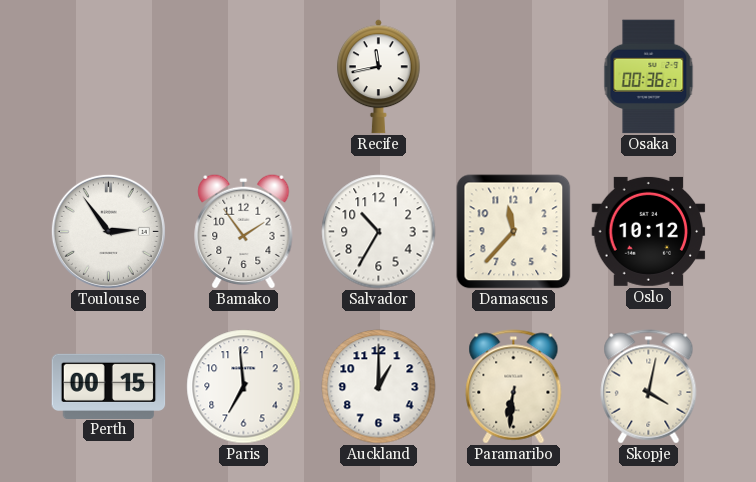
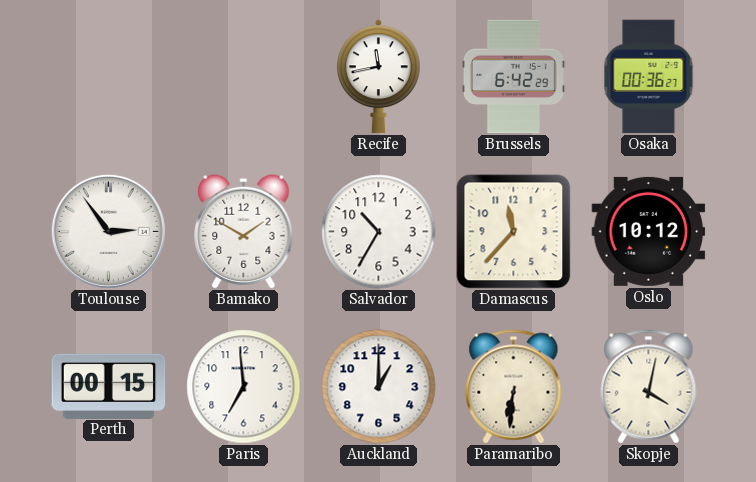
Brussels: none -> 6:42
Bamako: 1:54 -> 1:50
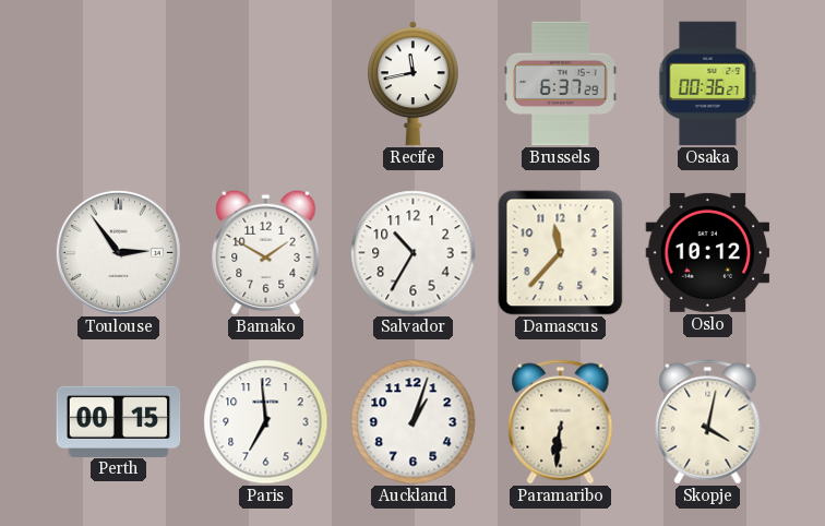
Brussels: 6:42 -> 6:37
Auckland: 1:00 -> 1:03
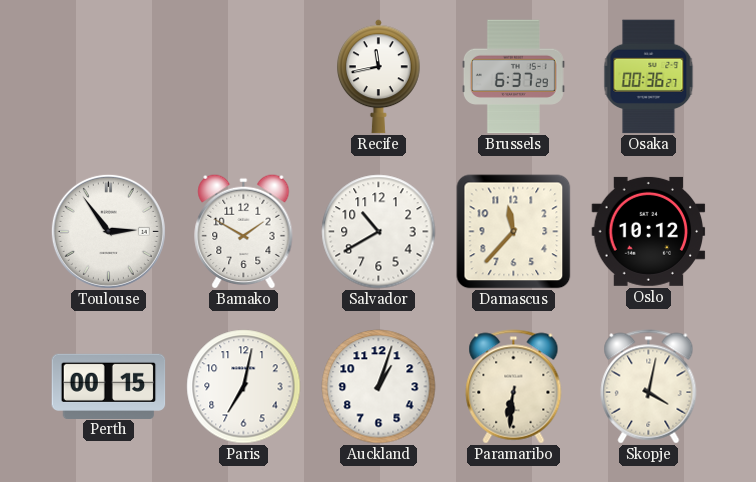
Salvador: 10:35 -> 10:40
Paris: 6:59 -> 7:02
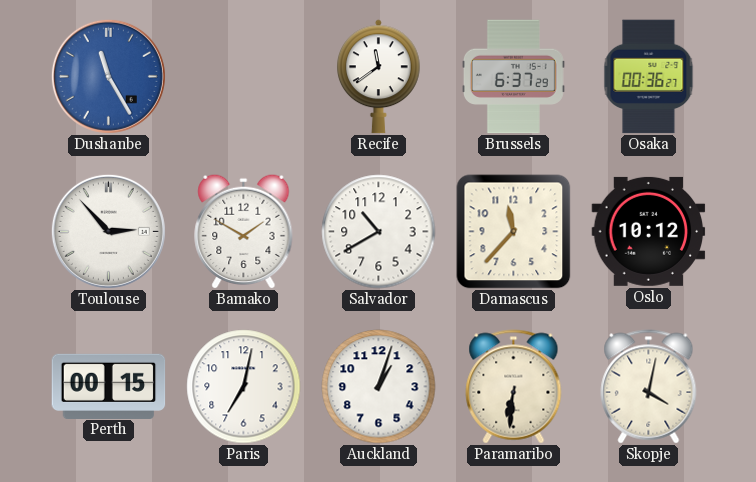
Dushanbe: none -> 11:25
Recife: 11:43 -> 11:39
Toulouse: 2:54 -> 2:53
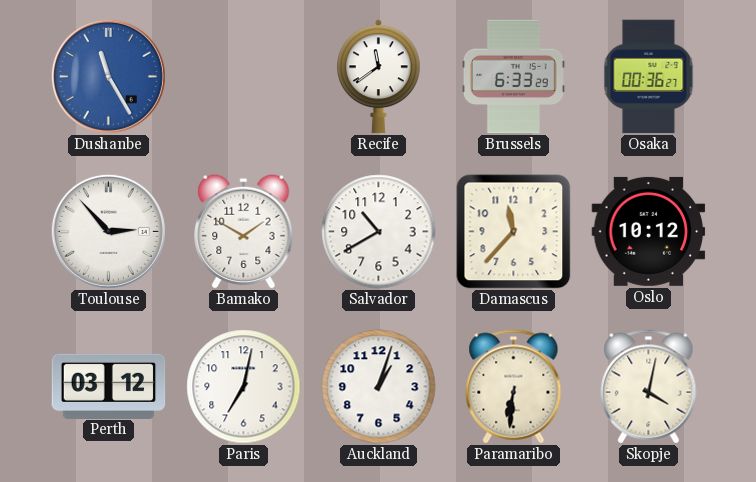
Brussels: 6:37 -> 6:33
Perth: 00:15 -> 03:12
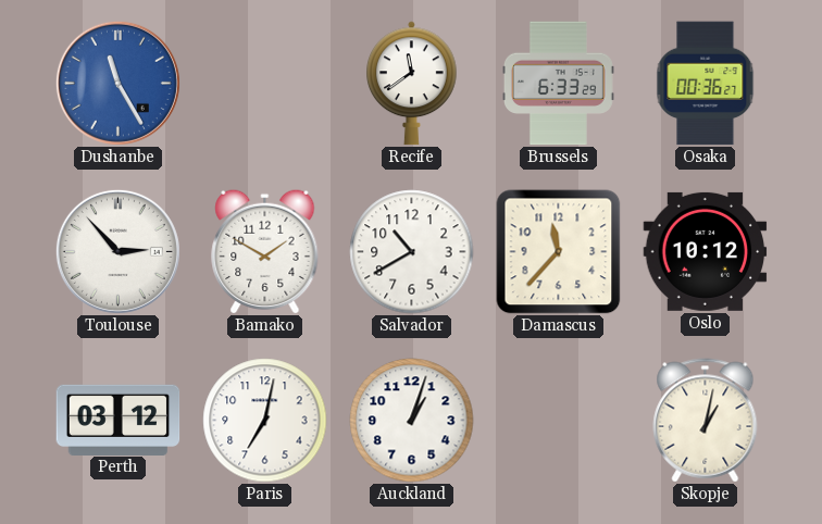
Paramaribo: 6:31 -> none
Skopje: 4:02 -> 1:02
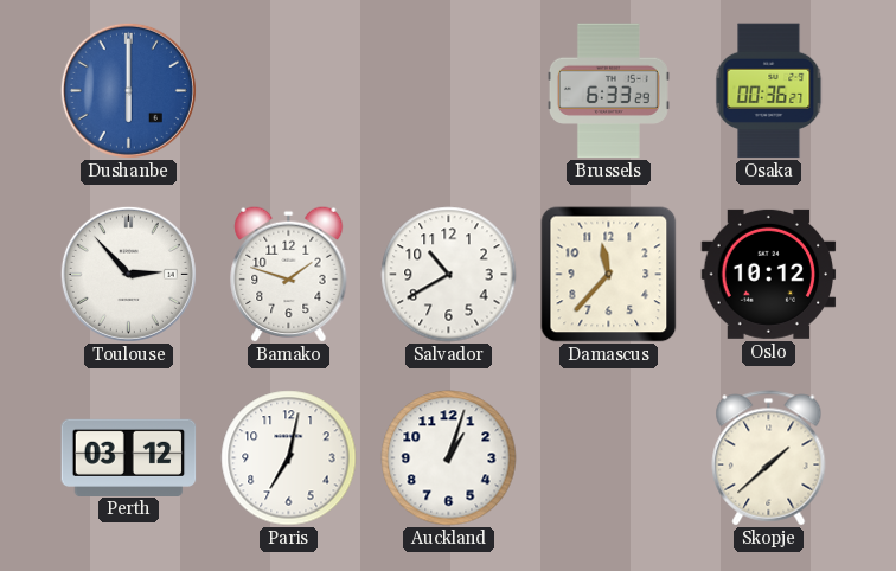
Dushanbe: 11:25 -> 6:00
Recife: 11:39 -> none
Bamako: 1:50 -> 1:48
Skopje: 1:02 -> 1:38
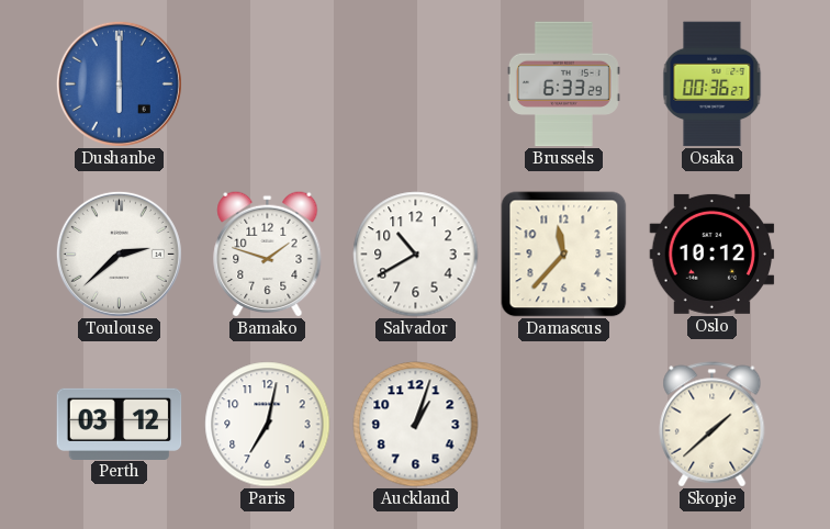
Toulouse: 2:53 -> 2:38
